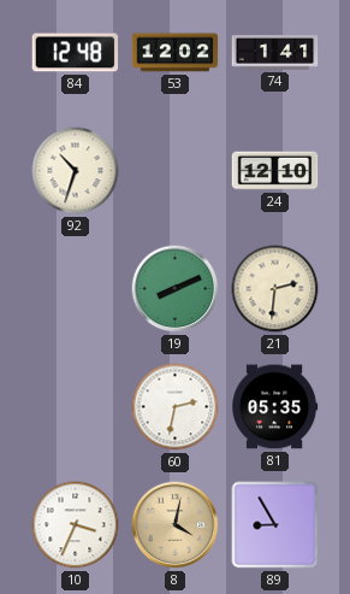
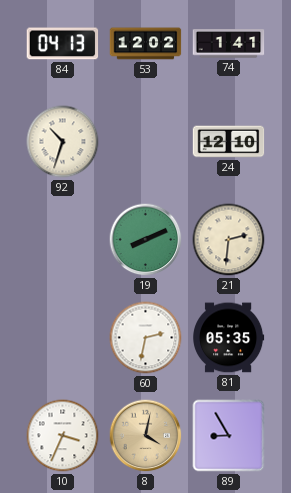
84: 12:48 -> 04:13
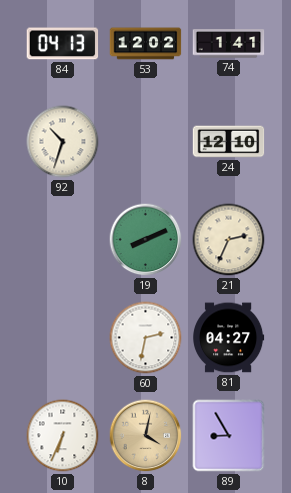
21: 2:31 -> 2:34
81: 05:35 -> 04:27
10: 3:34 -> 6:34
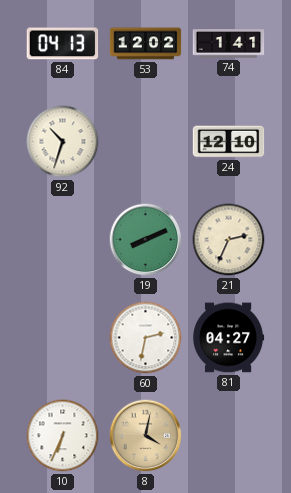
89: 8:55 -> none
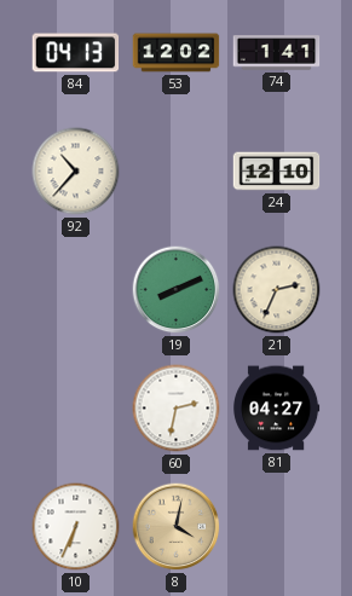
92: 10:33 -> 10:37
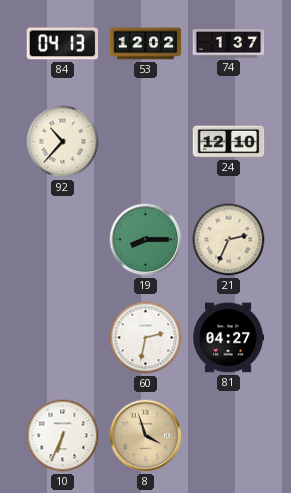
74: 1:41 -> 1:37
19: 8:11 -> 8:15
8: 4:02 -> 3:57
